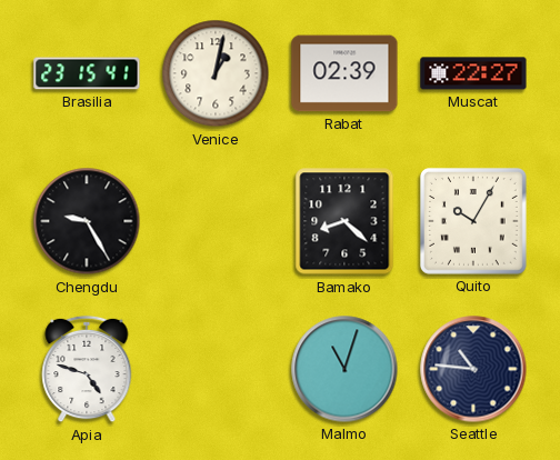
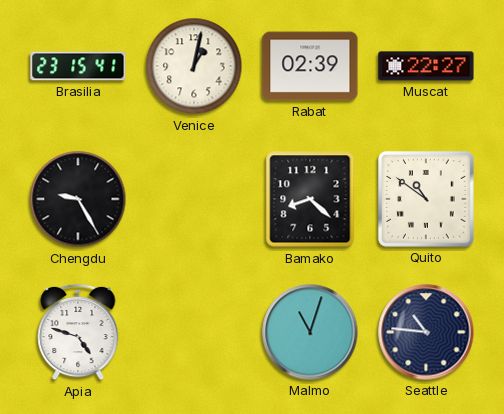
Quito: 10:05 -> 10:51
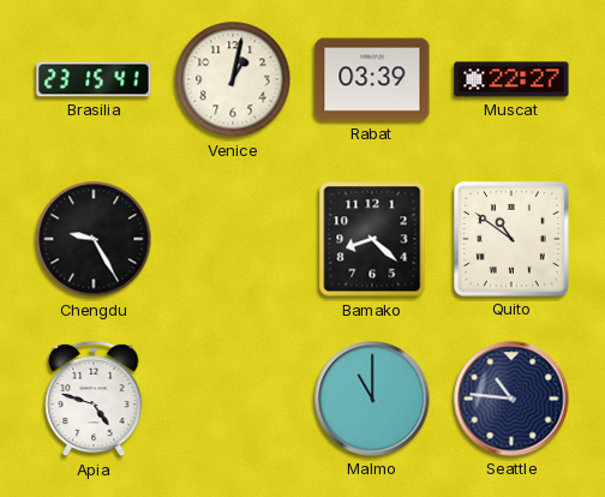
Rabat: 02:39 -> 03:39
Malmo: 11:03 -> 11:00
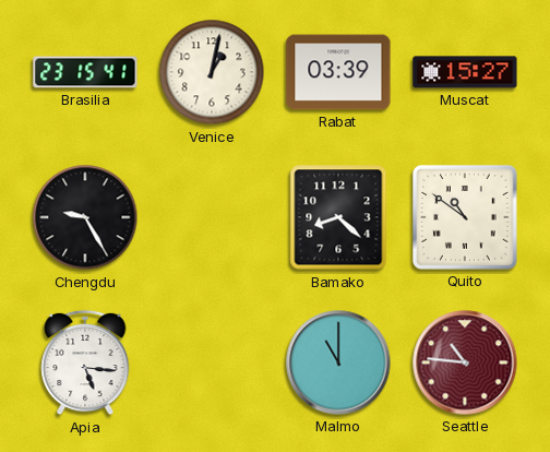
Muscat: 22:27 -> 15:27
Apia: 4:48 -> 5:16
Seattle dial: navy -> burgundy
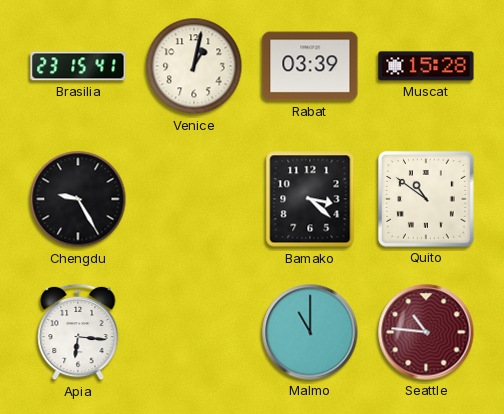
Muscat: 15:27 -> 15:28
Bamako: 8:22 -> 3:22
Apia: 5:16 -> 6:16
